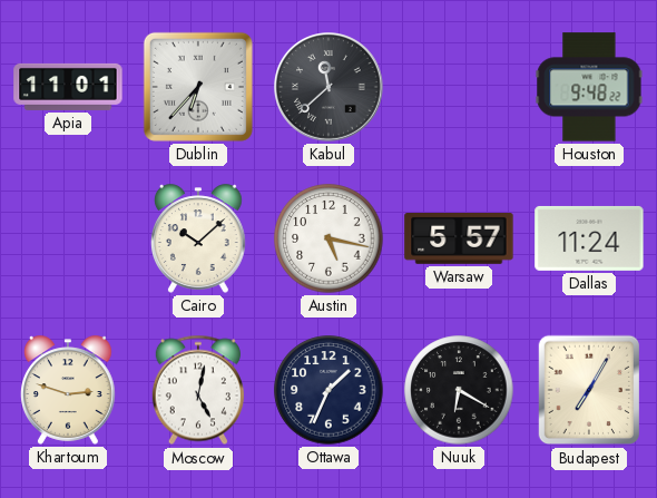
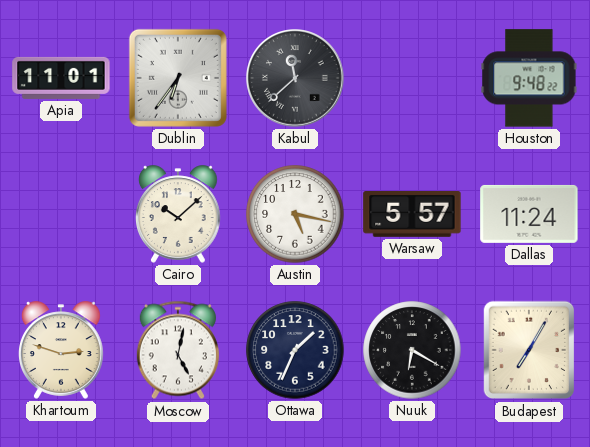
Dublin: 6:37 -> 6:36
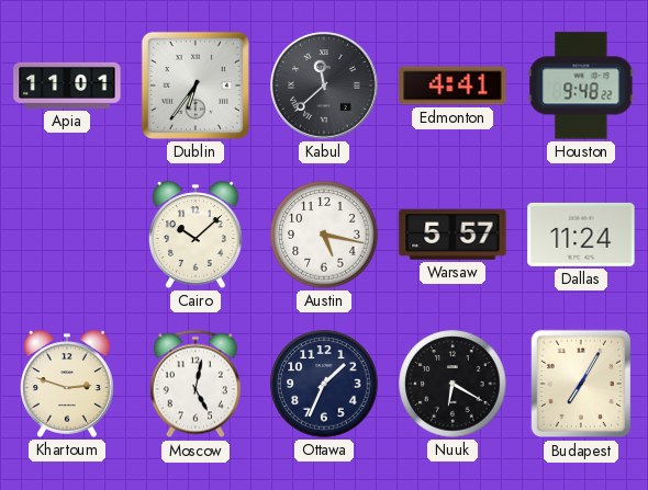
Edmonton: none -> 4:41
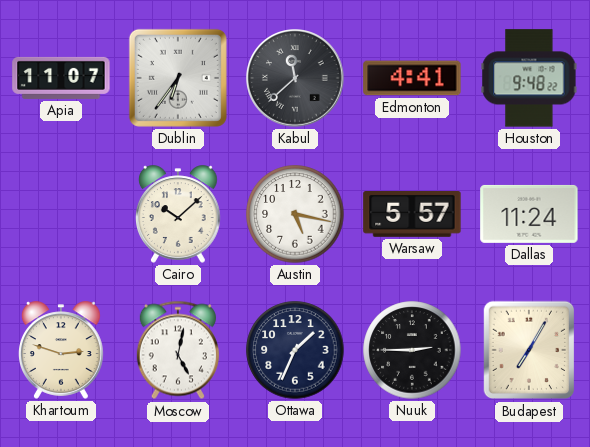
Apia: 11:01 -> 11:07
Nuuk: 6:20 -> 2:45
